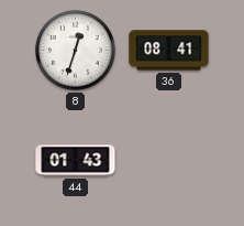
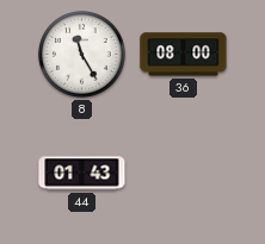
8: 12:33 -> 11:25
36: 08:41 -> 08:00
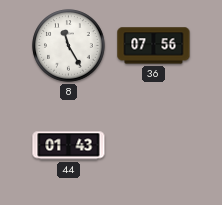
36: 08:00 -> 07:56
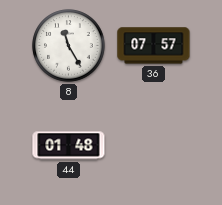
36: 07:56 -> 07:57
44: 01:43 -> 01:48
